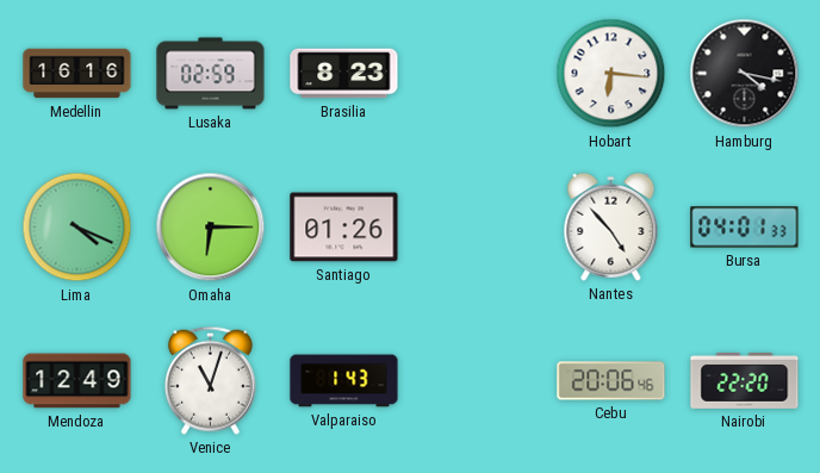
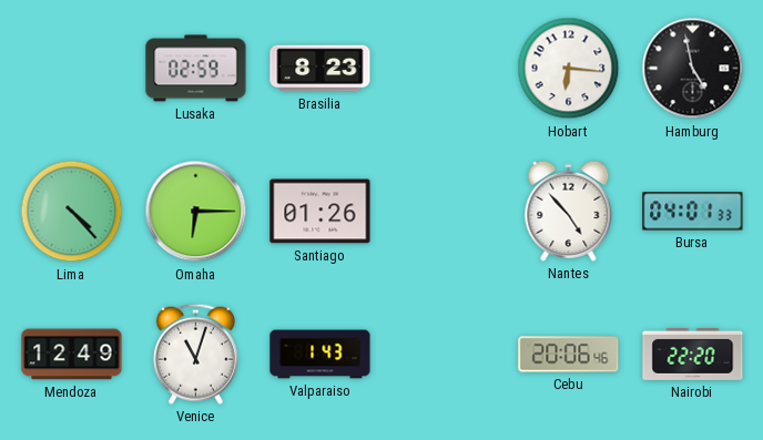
Medellin: 16:16 -> none
Hamburg: 4:17 -> 4:58
Lima: 4:19 -> 4:23
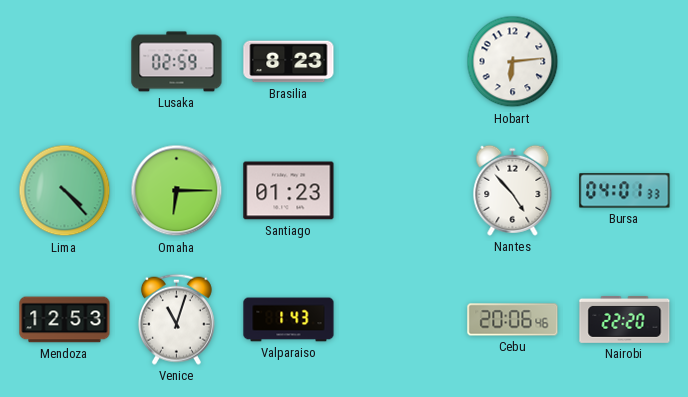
Hobart: 6:16 -> 6:14
Hamburg: 4:58 -> none
Santiago: 01:26 -> 01:23
Mendoza: 12:49 -> 12:53
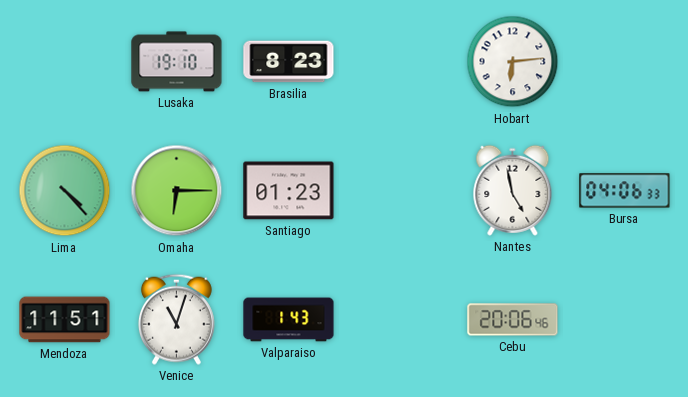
Lusaka: 02:59 -> 19:10
Nantes: 4:53 -> 4:58
Bursa: 04:01 -> 04:06
Mendoza: 12:53 -> 11:51
Nairobi: 22:20 -> none
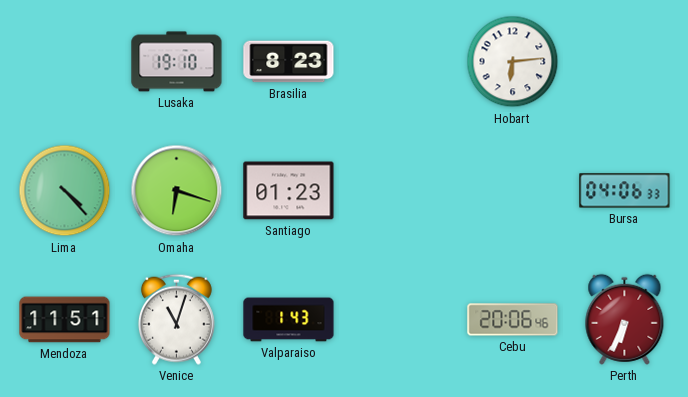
Omaha: 6:15 -> 6:18
Nantes: 4:58 -> none
Perth: none -> 6:34
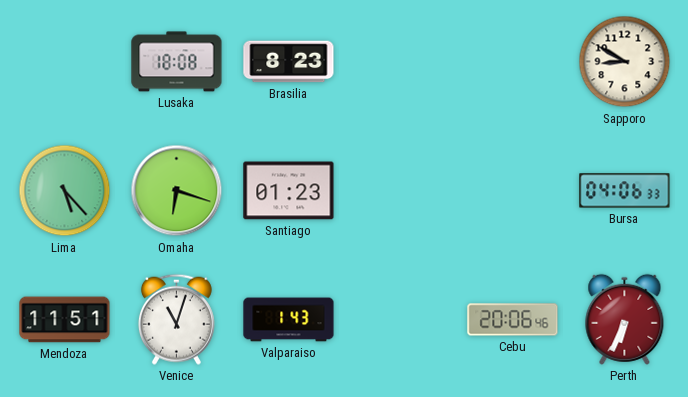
Lusaka: 19:10 -> 18:08
Hobart: 6:14 -> none
Sapporo: none -> 8:50
Lima: 4:23 -> 5:23
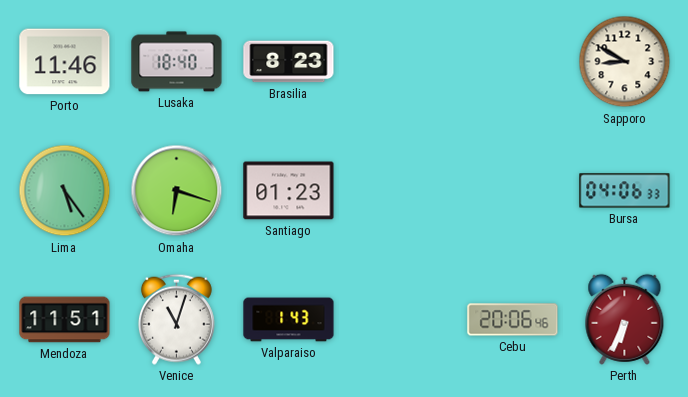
Porto: none -> 11:46
Lusaka: 18:08 -> 18:40
Lima: 5:23 -> 5:24
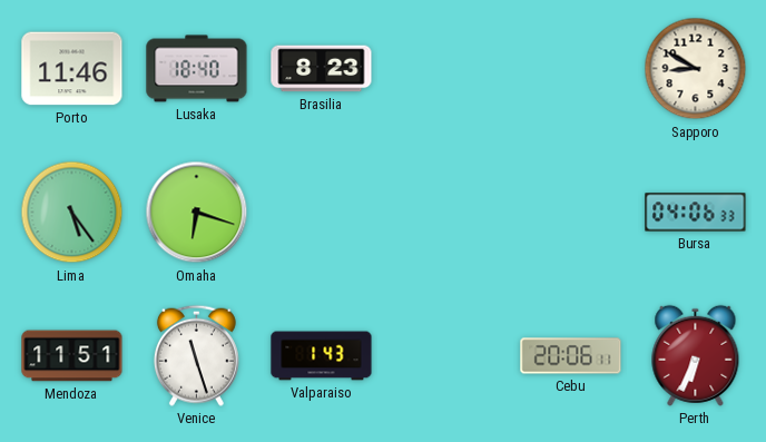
Santiago: 01:23 -> none
Venice: 11:03 -> 11:27
Cebu: 20:06:46 -> 20:06:11
